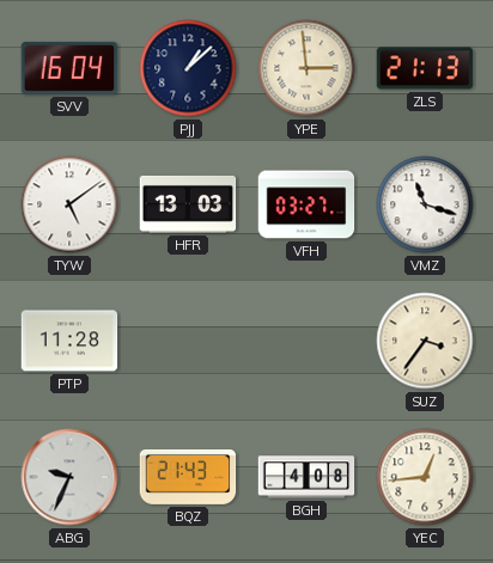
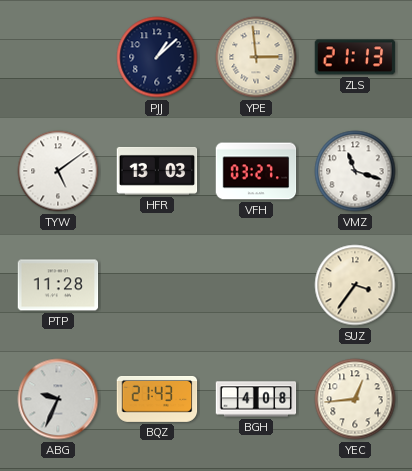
SVV: 16:04 -> none
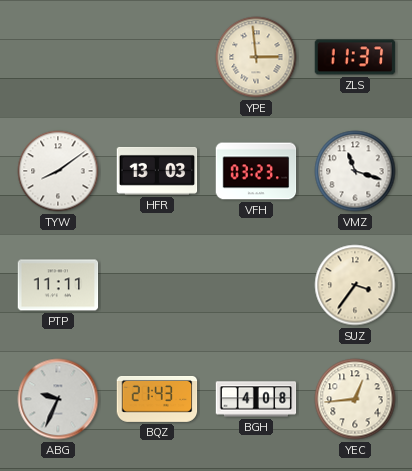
PJJ: 1:08 -> none
ZLS: 21:13 -> 11:37
TYW: 5:09 -> 8:09
VFH: 03:27 -> 03:23
PTP: 11:28 -> 11:11
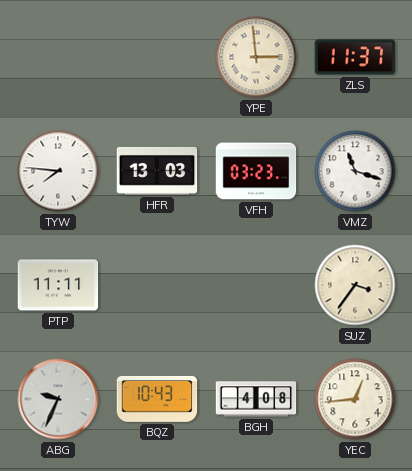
TYW: 8:09 -> 7:46
BQZ: 21:43 -> 10:43
